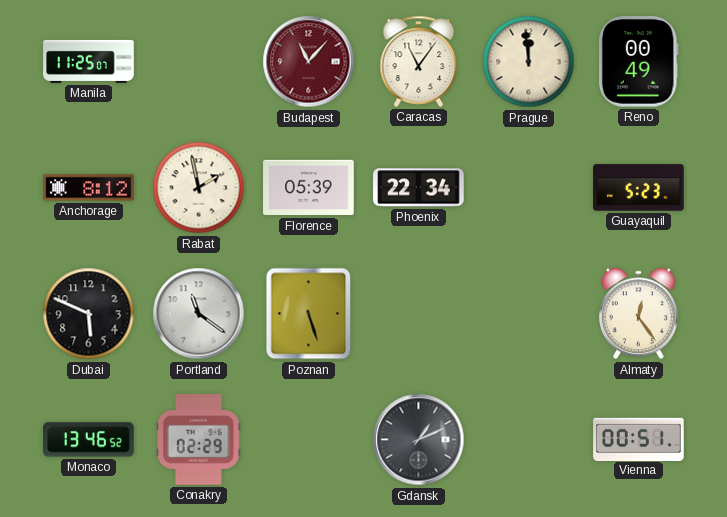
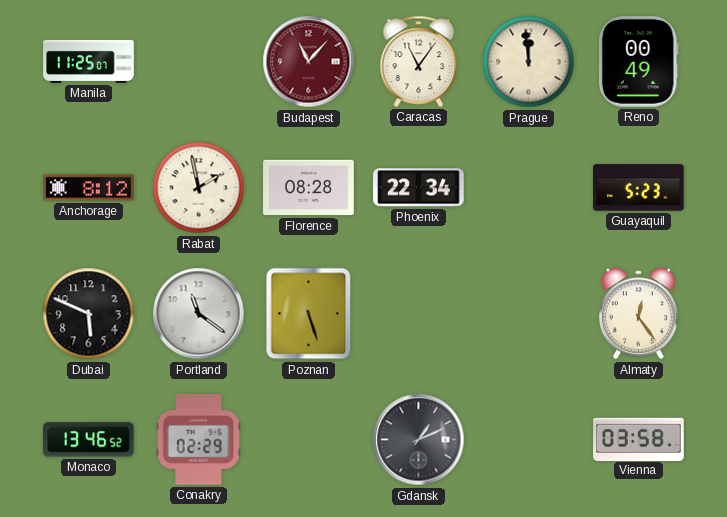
Florence: 05:39 -> 08:28
Vienna: 00:51 -> 03:58
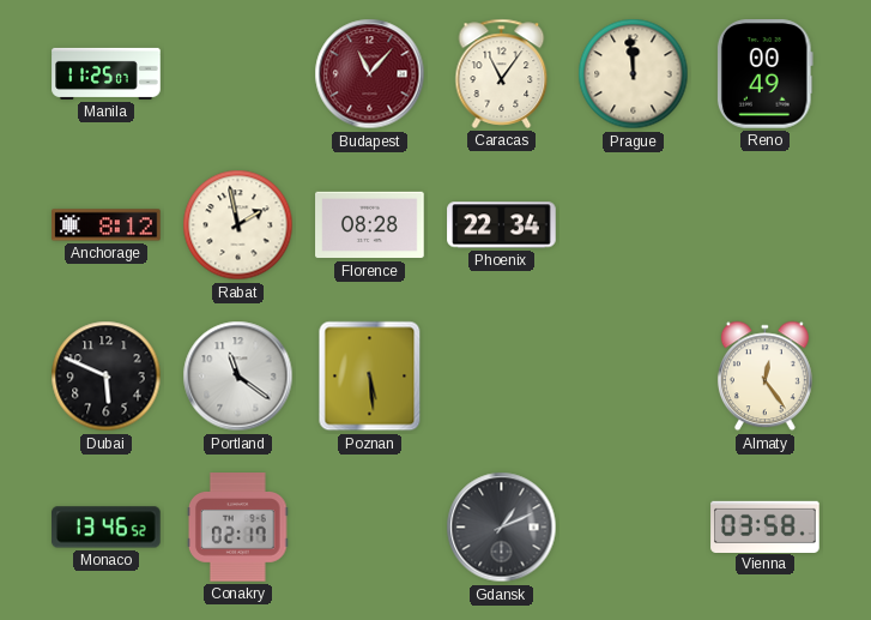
Guayaquil: 5:23 -> none
Poznan: 5:27 -> 5:29
Conakry: 02:29 -> 02:17
